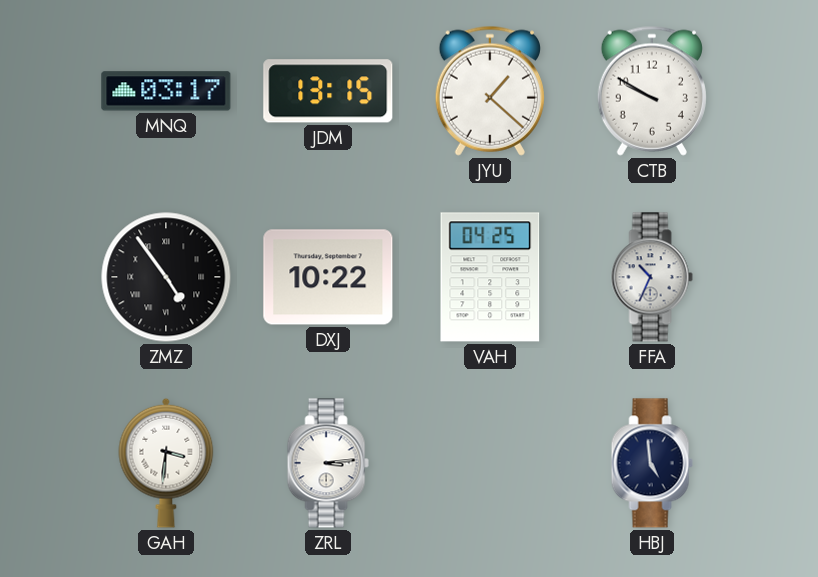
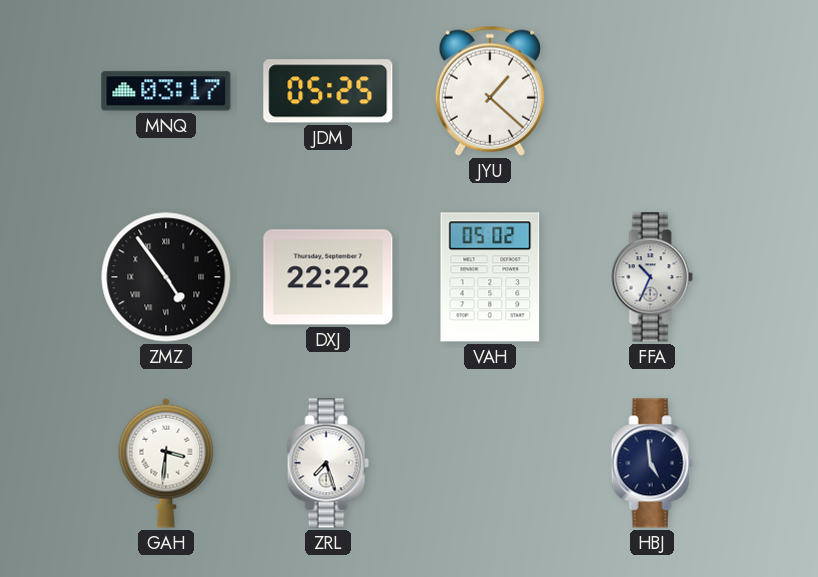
JDM: 13:15 -> 05:25
CTB: 9:50 -> none
DXJ: 10:22 -> 22:22
VAH: 04:25 -> 05:02
ZRL: 3:14 -> 7:27
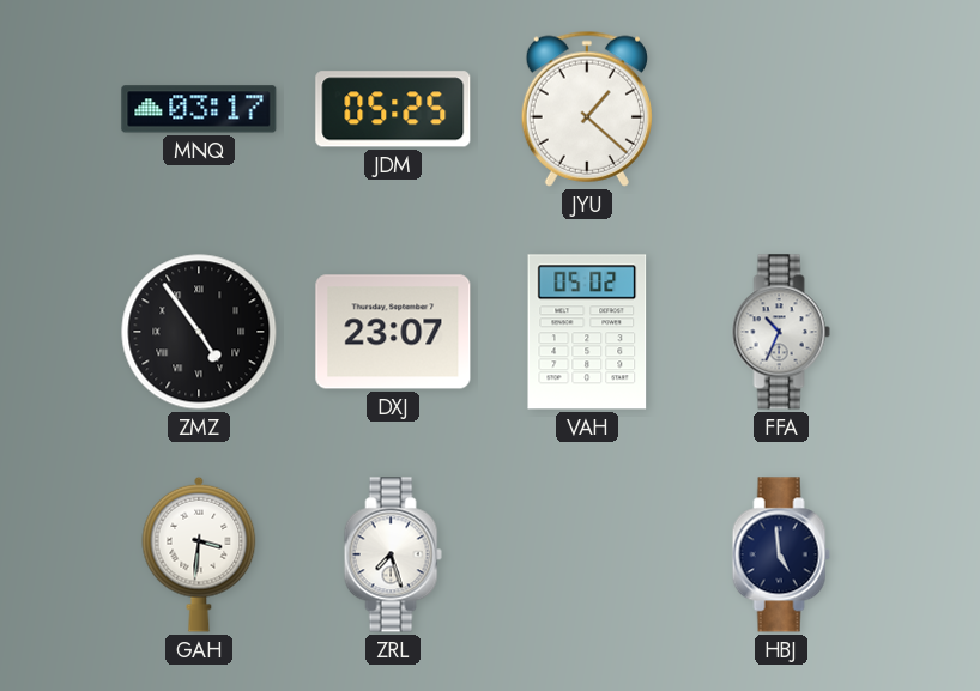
DXJ: 22:22 -> 23:07
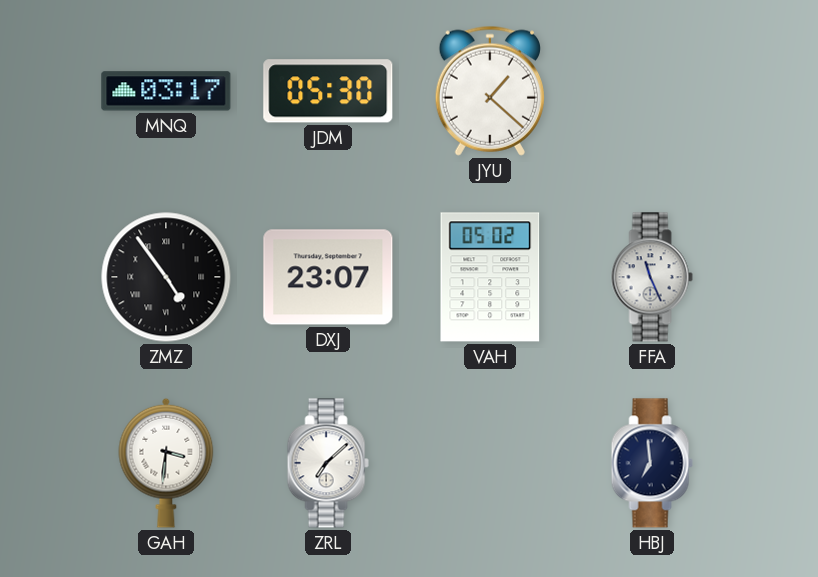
JDM: 05:25 -> 05:30
FFA: 10:34 -> 11:26
ZRL: 7:27 -> 7:08
HBJ: 4:59 -> 6:59
